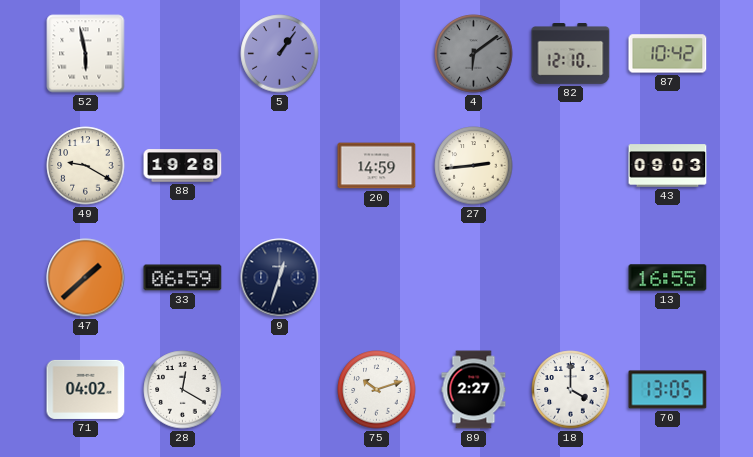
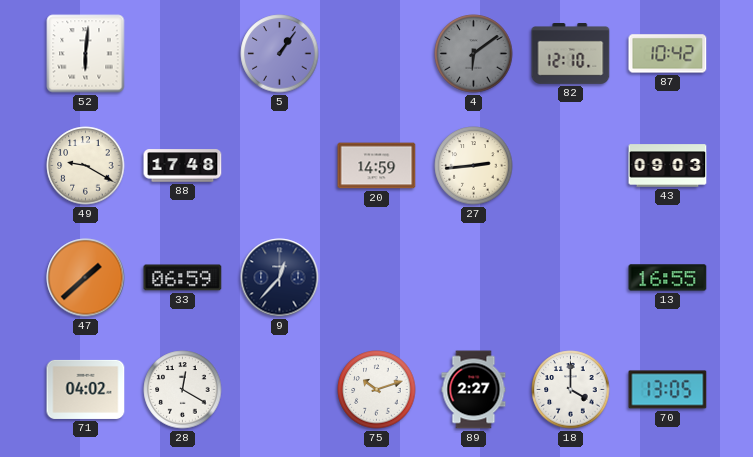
52: 5:58 -> 6:01
88: 19:28 -> 17:48
9: 12:33 -> 12:37
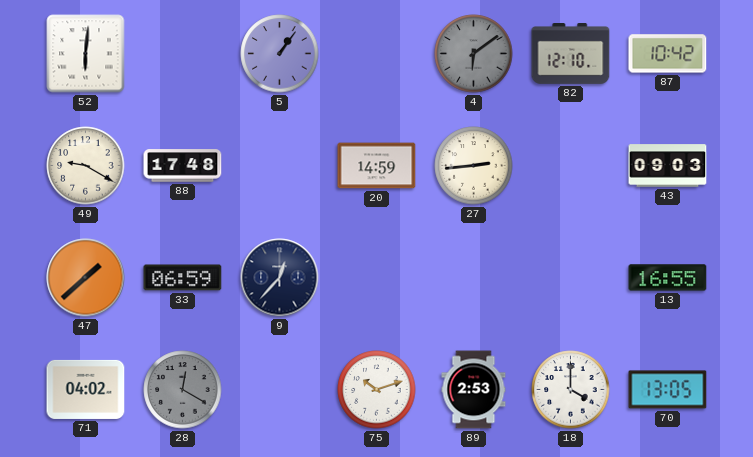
28 dial: white -> grey
89: 2:27 -> 2:53
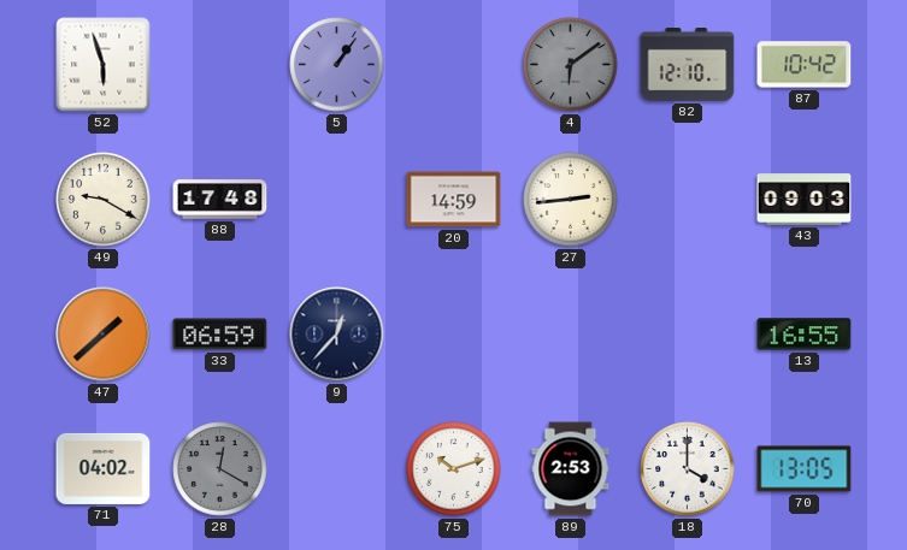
52: 6:01 -> 5:57
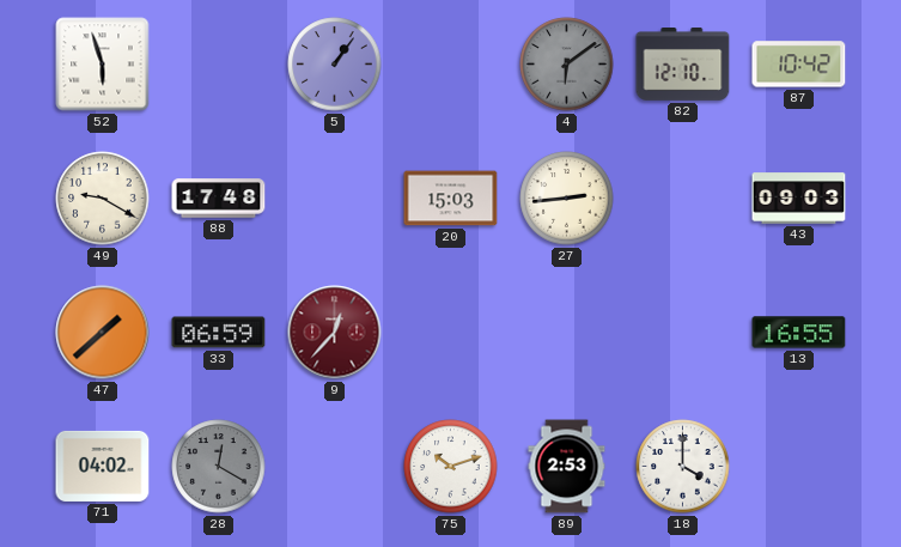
20: 14:59 -> 15:03
9 dial: navy -> burgundy
70: 13:05 -> none
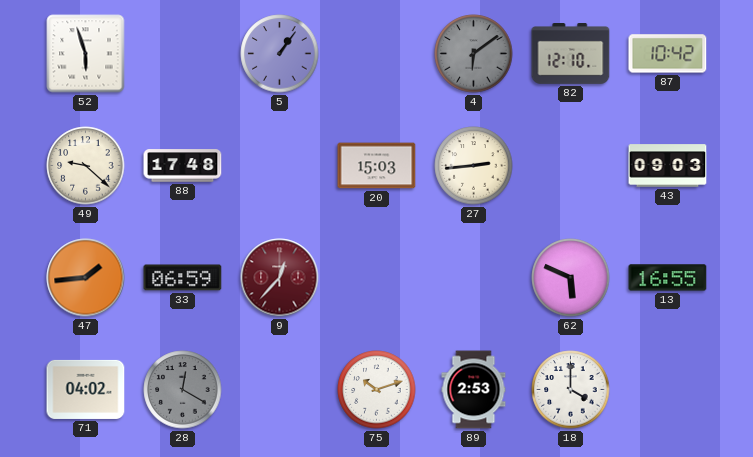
49: 9:20 -> 9:22
47: 1:38 -> 1:44
62: none -> 5:49
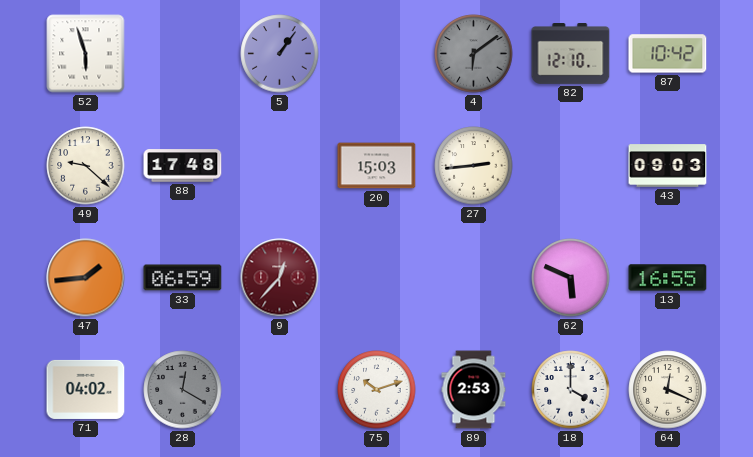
64: none -> 12:19
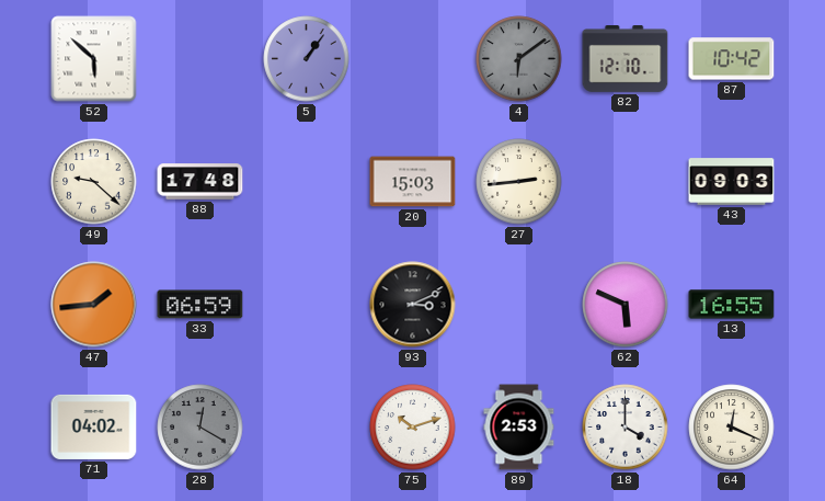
52: 5:57 -> 5:52
9: 12:37 -> none
93: none -> 3:11
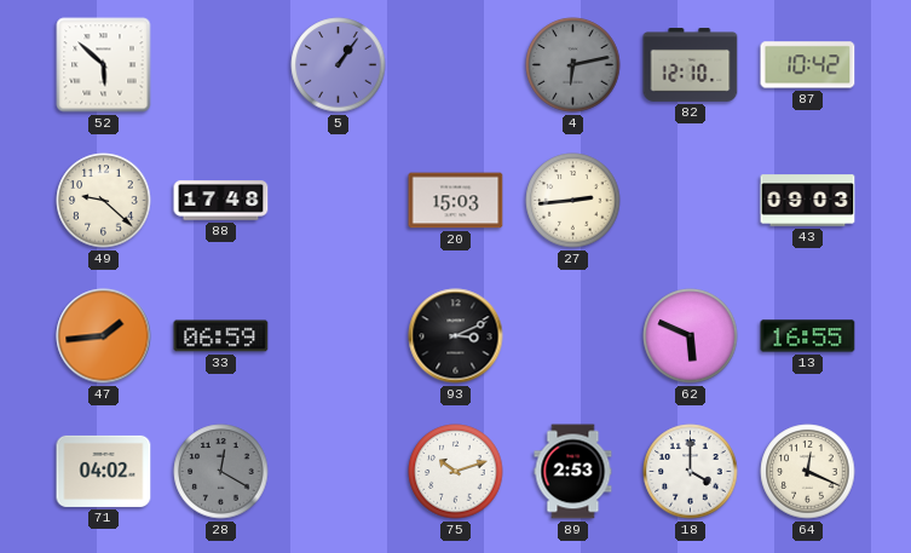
4: 6:09 -> 6:13
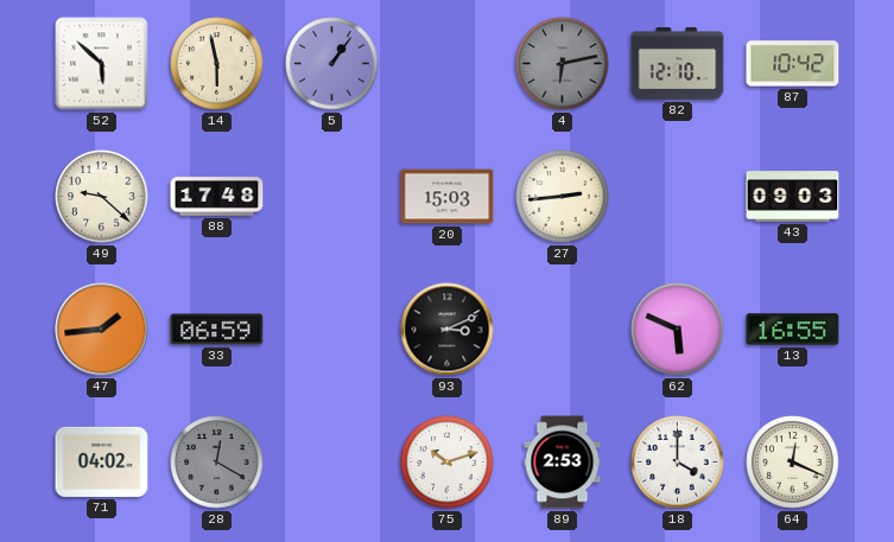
14: none -> 5:58
